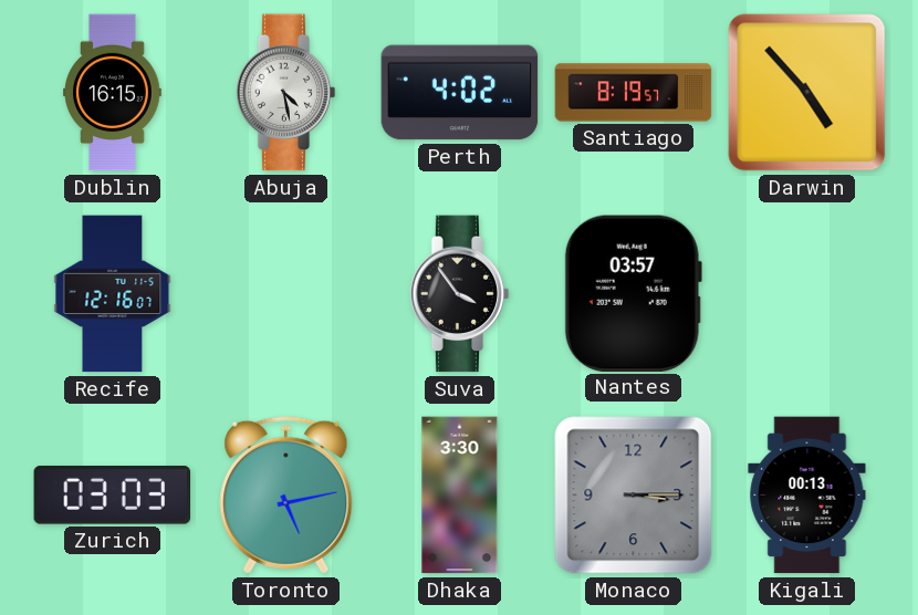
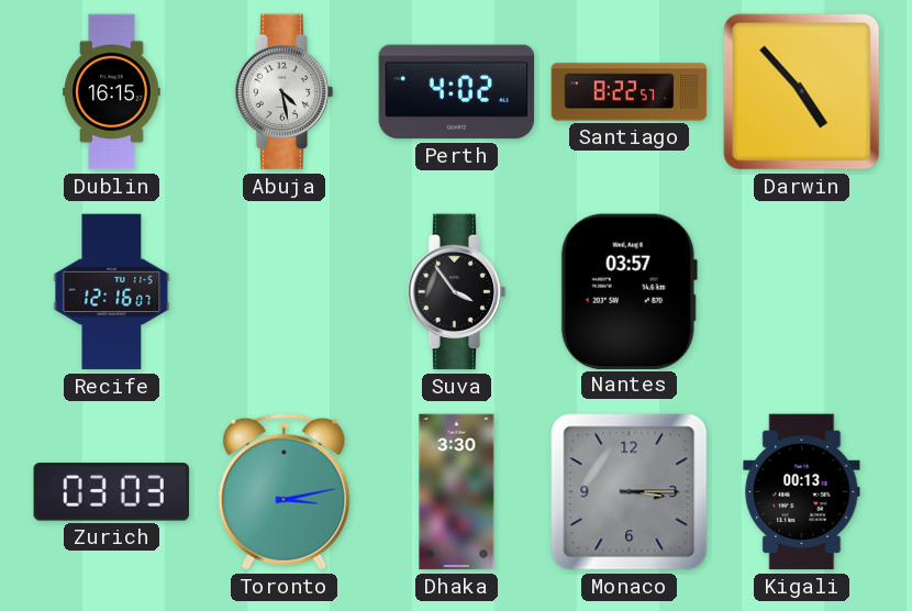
Santiago: 8:19 -> 8:22
Toronto: 5:13 -> 3:13
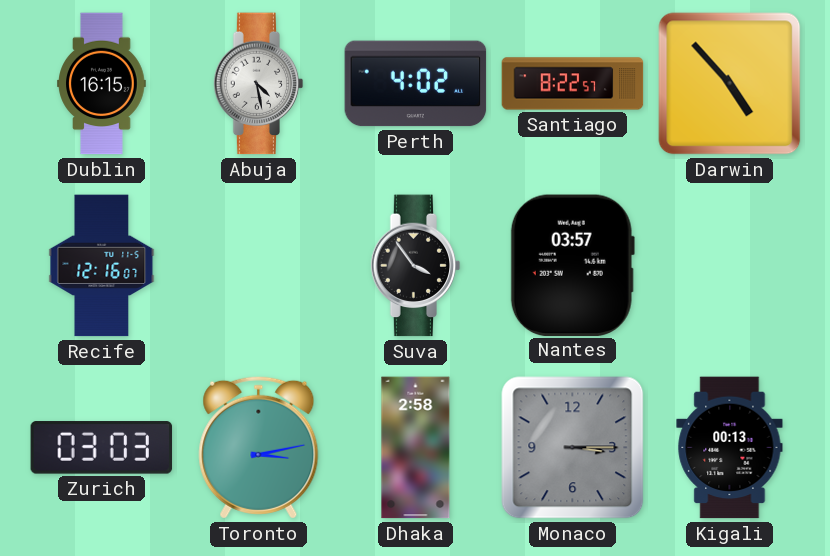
Dhaka: 3:30 -> 2:58
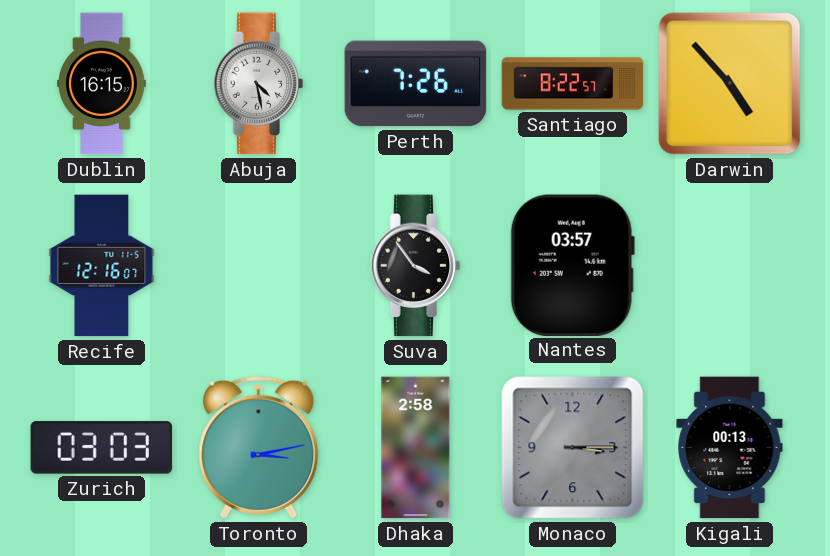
Perth: 4:02 -> 7:26
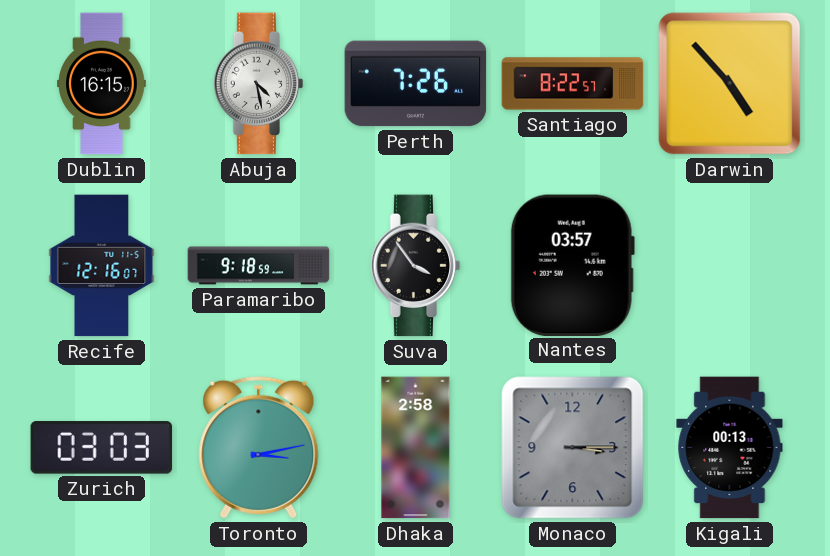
Paramaribo: none -> 9:18
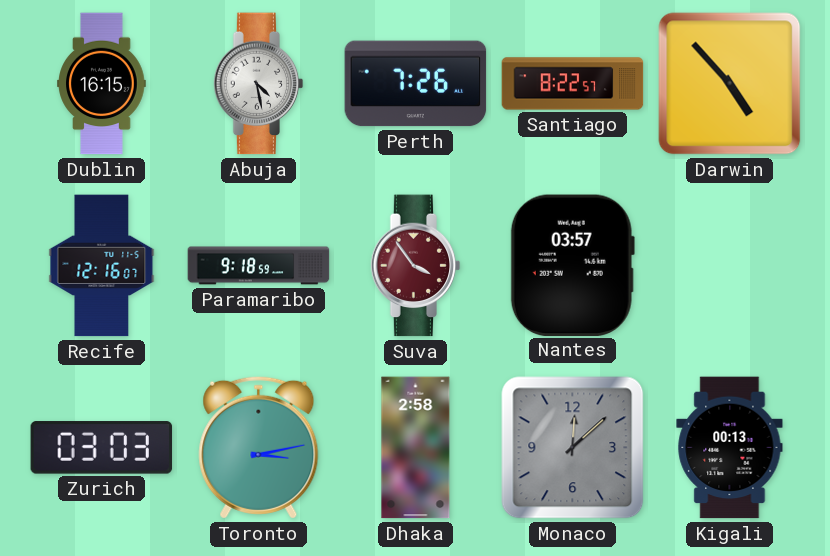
Suva dial: black -> burgundy
Monaco: 3:15 -> 12:08
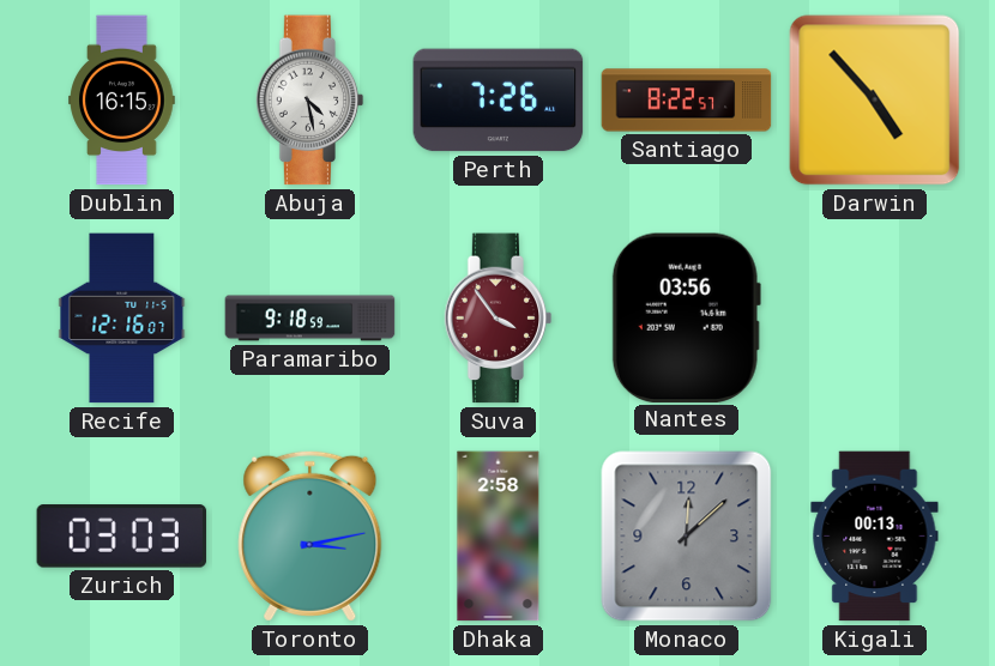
Nantes: 03:57 -> 03:56
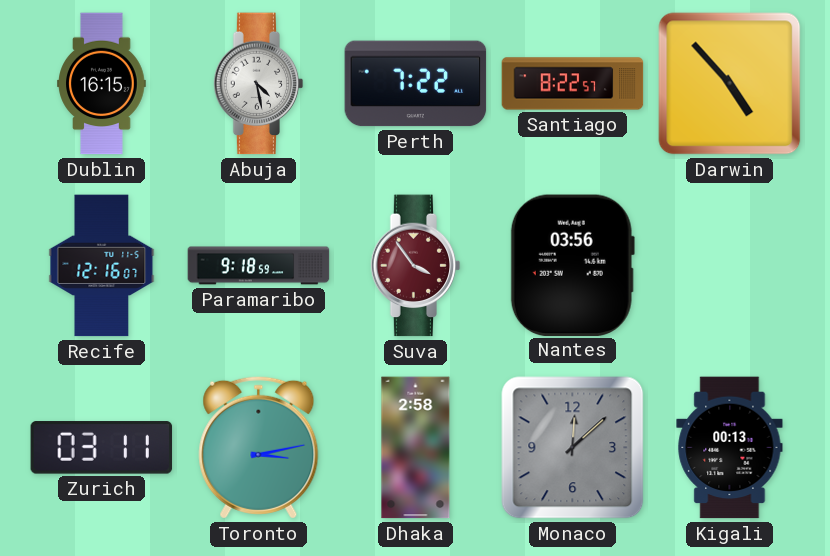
Perth: 7:26 -> 7:22
Zurich: 03:03 -> 03:11
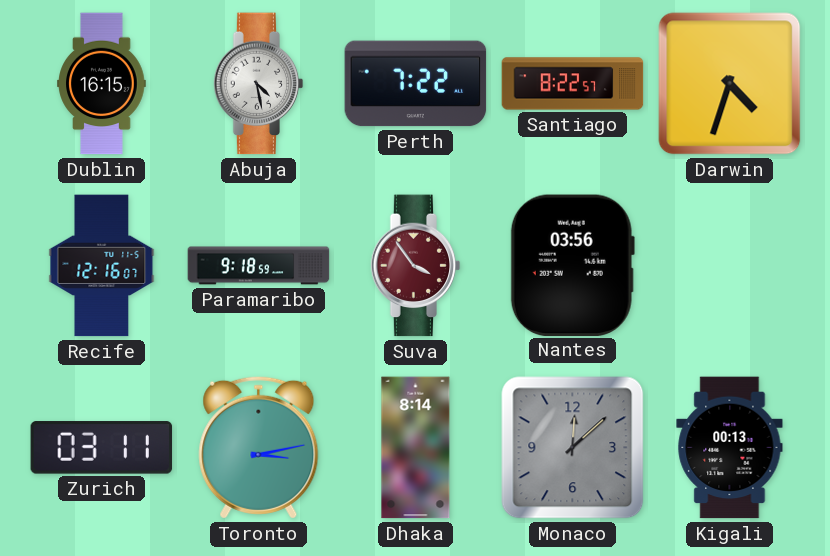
Darwin: 4:53 -> 4:33
Dhaka: 2:58 -> 8:14
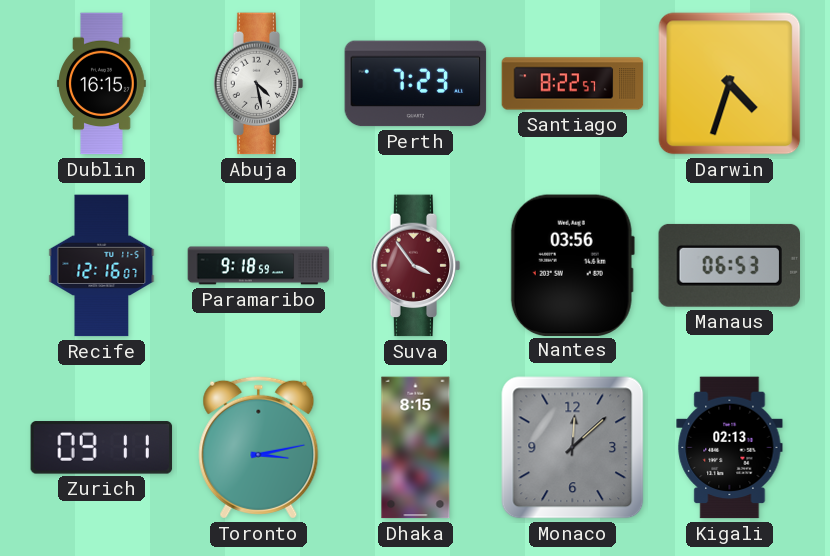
Perth: 7:22 -> 7:23
Manaus: none -> 06:53
Zurich: 03:11 -> 09:11
Dhaka: 8:14 -> 8:15
Kigali: 00:13 -> 02:13
